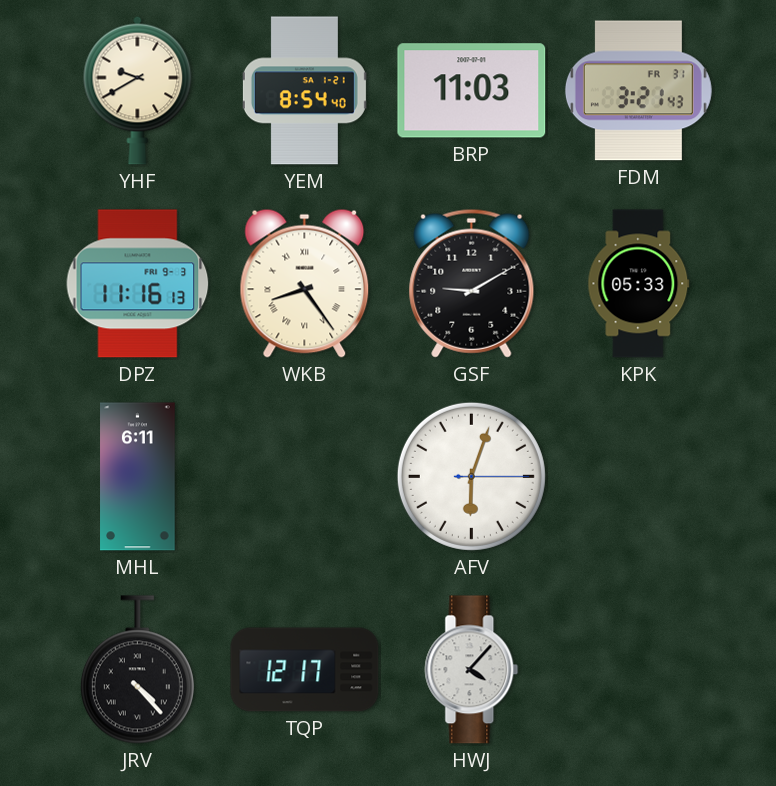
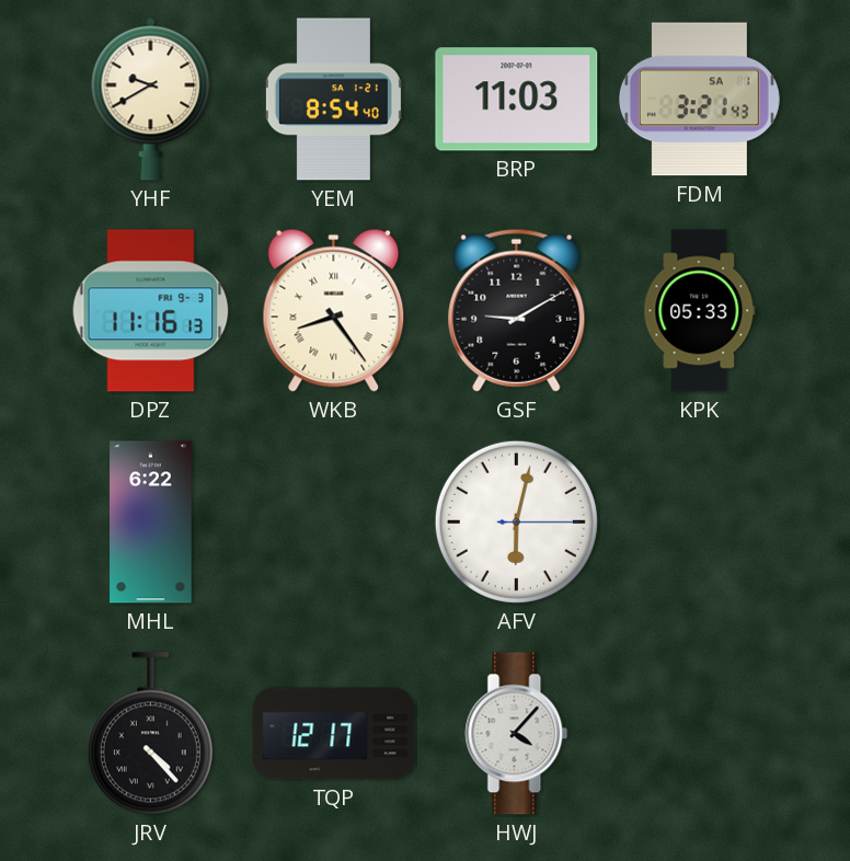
FDM date: FR 31 -> SA 1
MHL: 6:11 -> 6:22
AFV: 6:03 -> 6:02
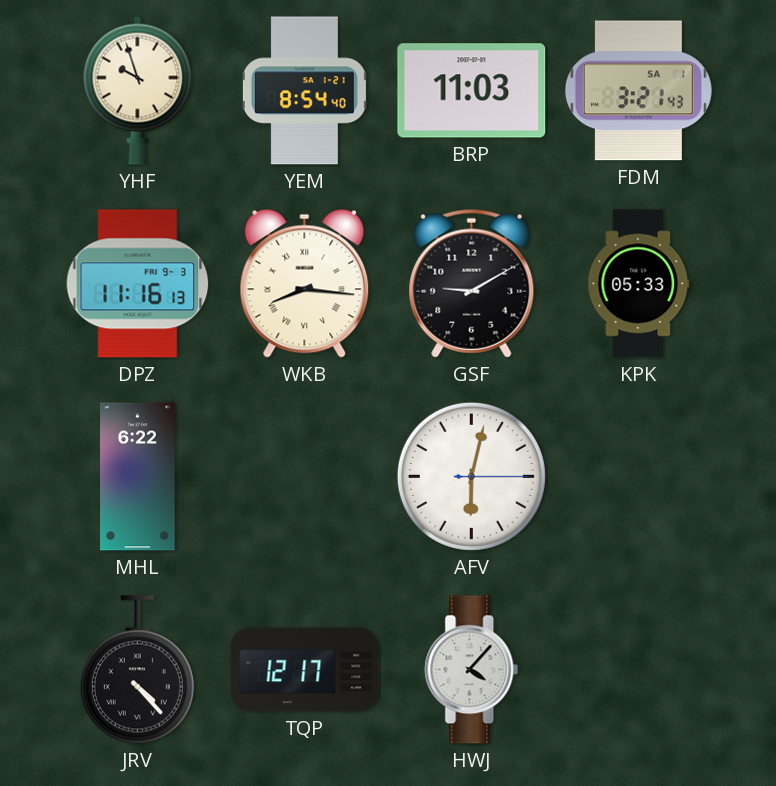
YHF: 9:40 -> 9:57
WKB: 8:24 -> 8:16
